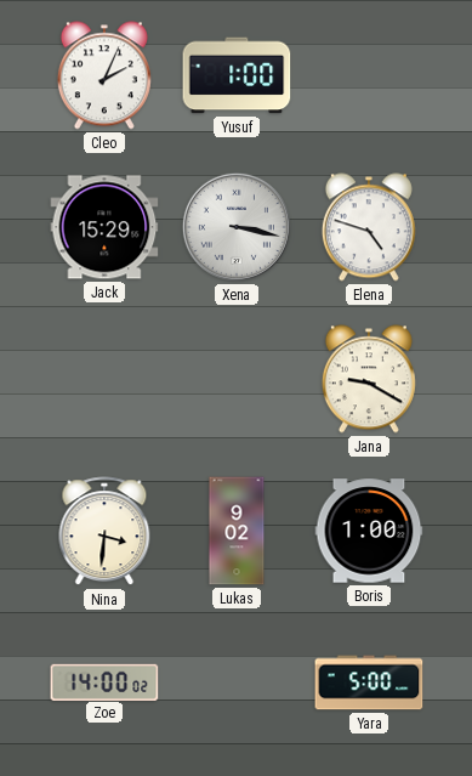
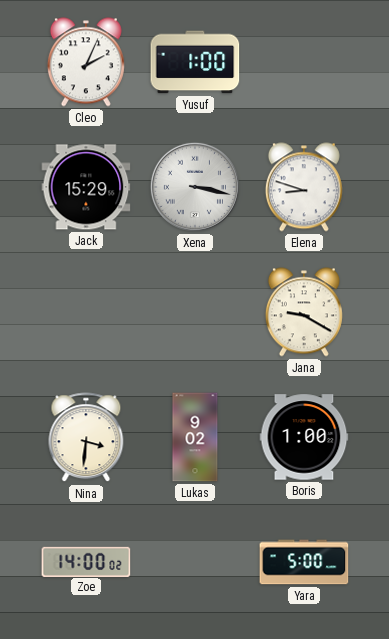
Elena: 4:48 -> 8:48
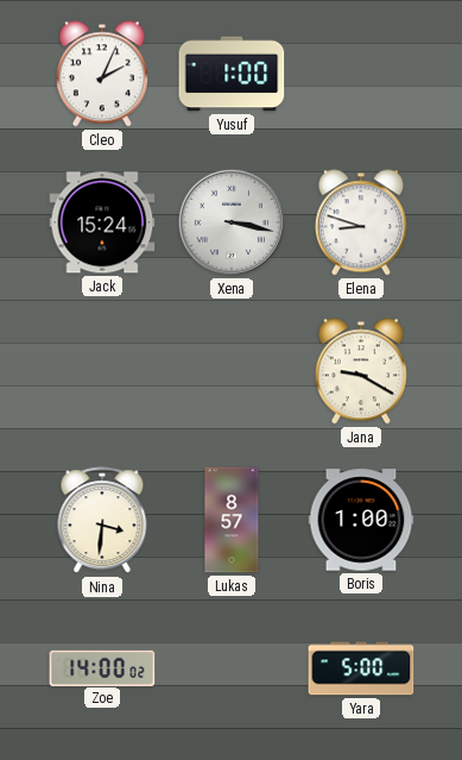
Jack: 15:29 -> 15:24
Lukas: 9:02 -> 8:57
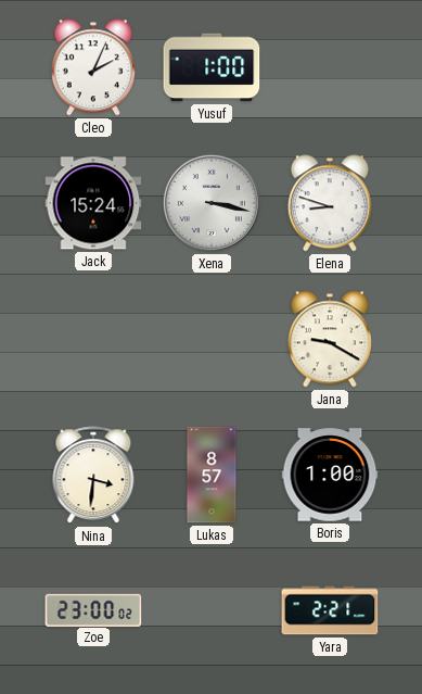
Zoe: 14:00 -> 23:00
Yara: 5:00 -> 2:21
